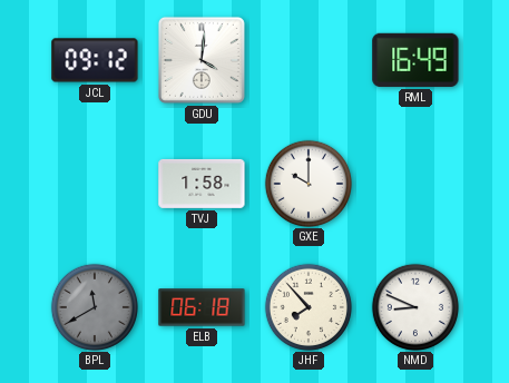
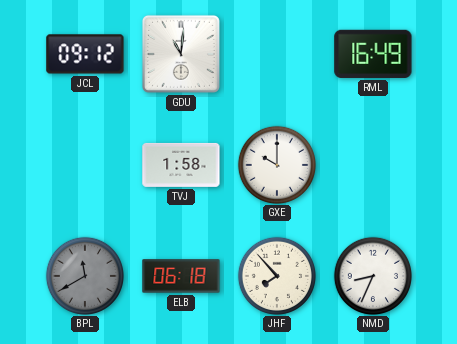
GDU: 4:01 -> 11:01
NMD: 8:49 -> 8:34
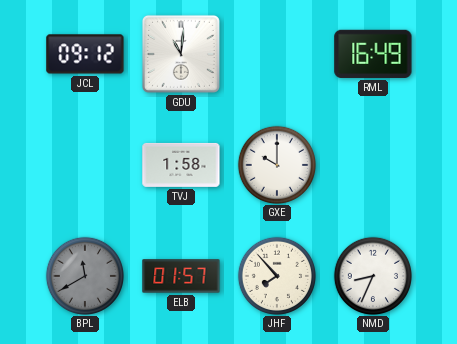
ELB: 06:18 -> 01:57
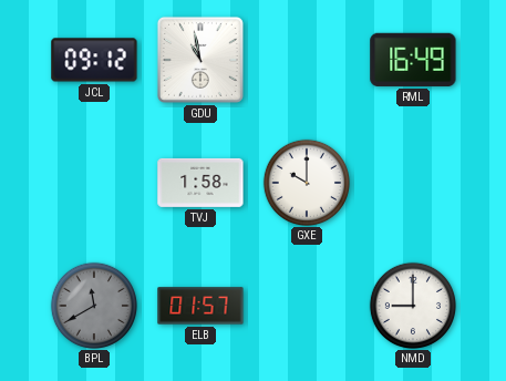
GDU: 11:01 -> 10:58
JHF: 7:53 -> none
NMD: 8:34 -> 9:00
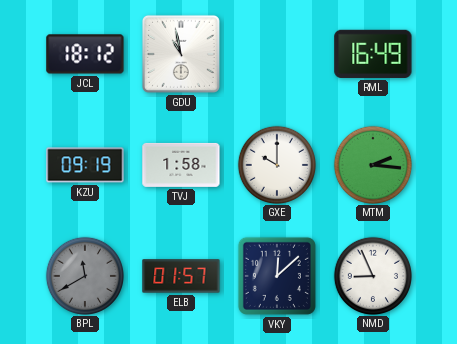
JCL: 09:12 -> 18:12
KZU: none -> 09:19
MTM: none -> 2:16
VKY: none -> 12:08
NMD: 9:00 -> 8:56
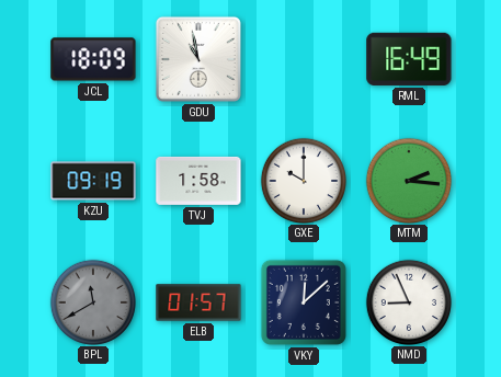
JCL: 18:12 -> 18:09
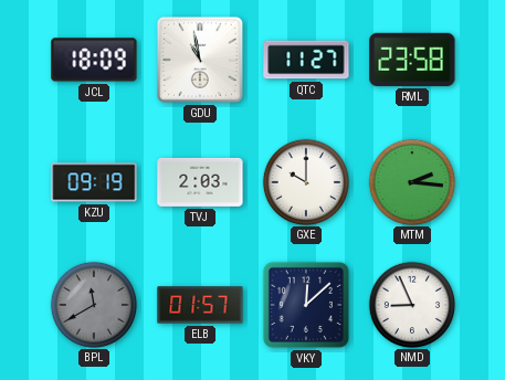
QTC: none -> 11:27
RML: 16:49 -> 23:58
TVJ: 1:58 -> 2:03
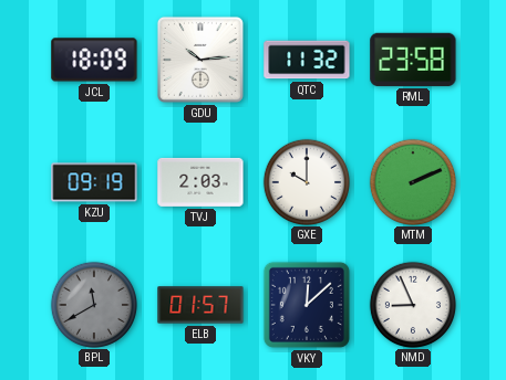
GDU: 10:58 -> 10:14
QTC: 11:27 -> 11:32
MTM: 2:16 -> 2:11
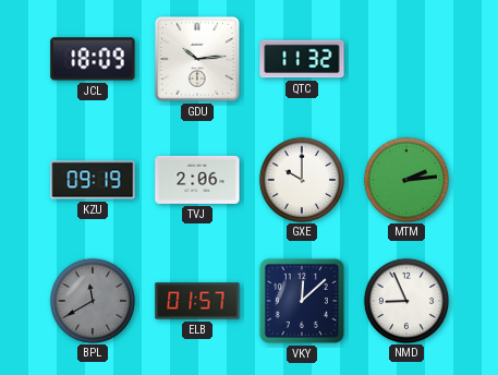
RML: 23:58 -> none
TVJ: 2:03 -> 2:06
MTM: 2:11 -> 2:14
